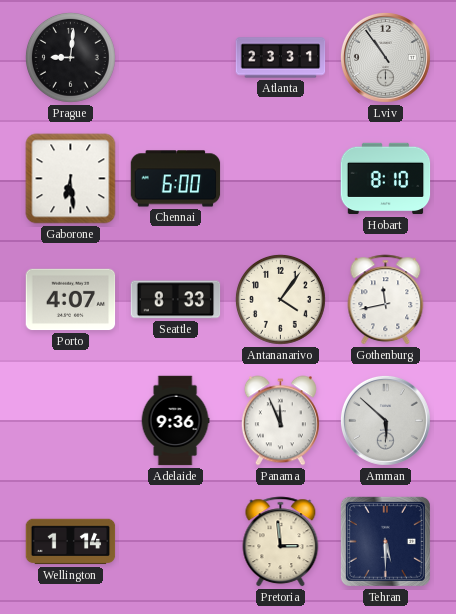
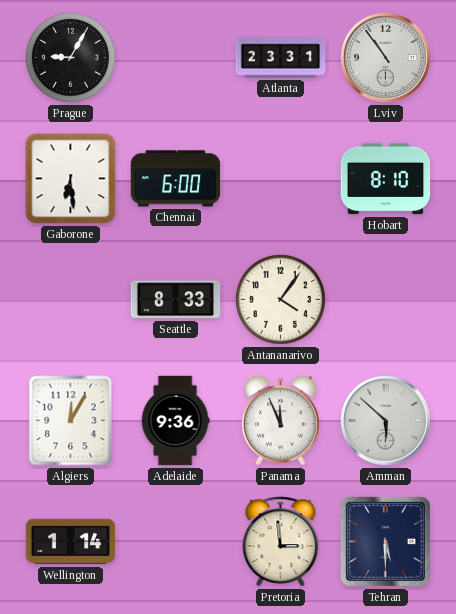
Prague: 9:01 -> 9:05
Porto: 4:07 -> none
Gothenburg: 11:43 -> none
Algiers: none -> 12:05
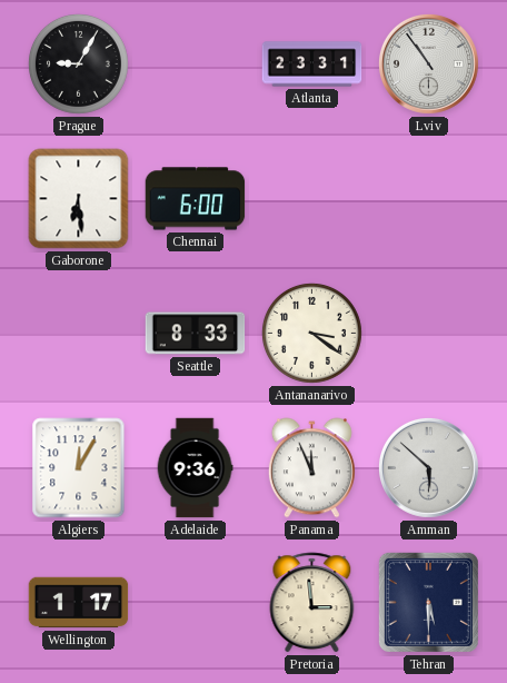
Hobart: 8:10 -> none
Antananarivo: 4:06 -> 3:21
Wellington: 1:14 -> 1:17
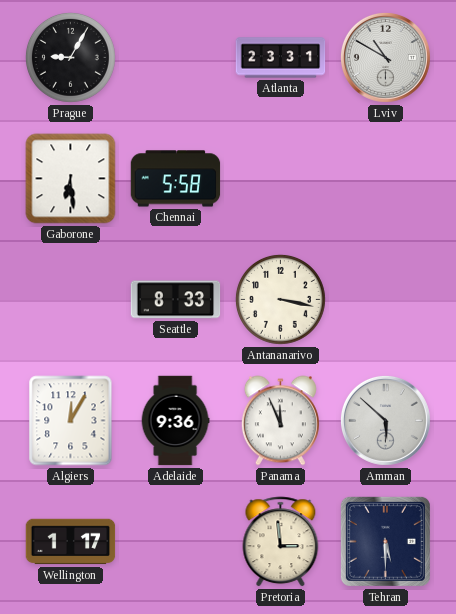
Lviv: 10:54 -> 10:50
Chennai: 6:00 -> 5:58
Antananarivo: 3:21 -> 3:17
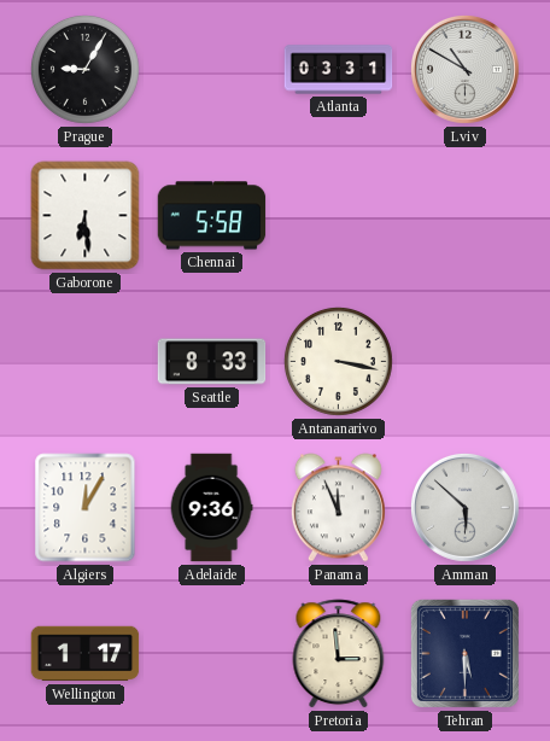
Atlanta: 23:31 -> 03:31
